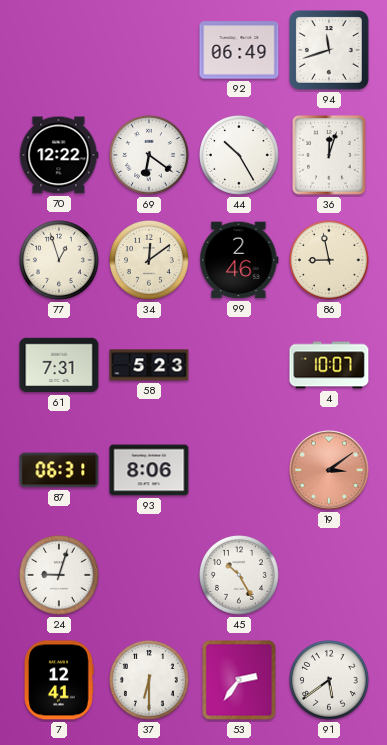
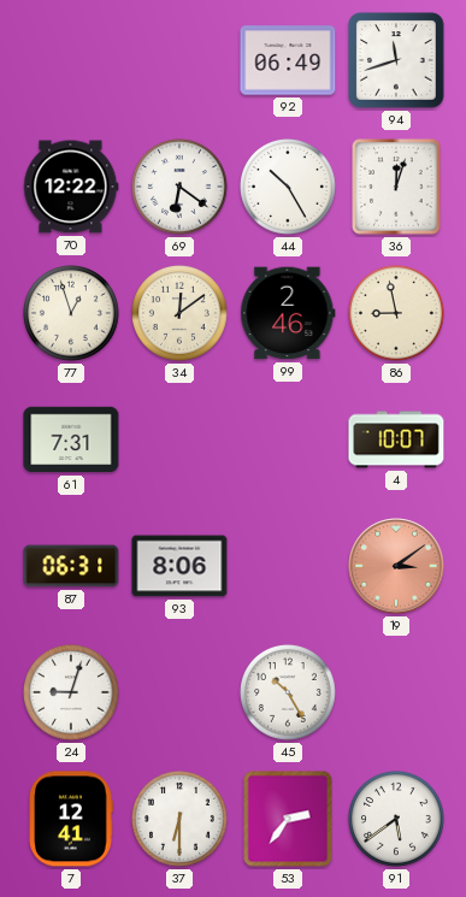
58: 5:23 -> none
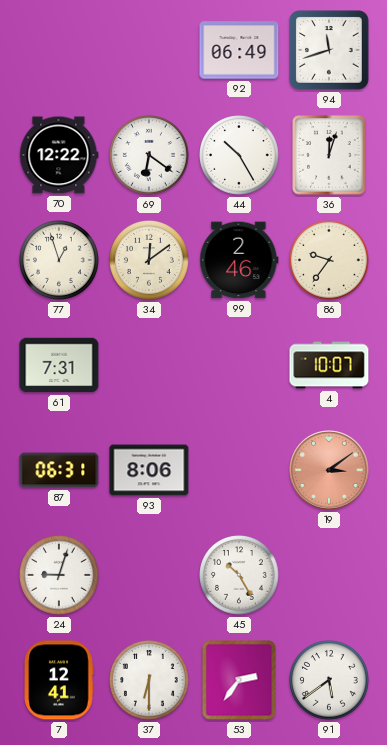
86: 8:58 -> 9:36
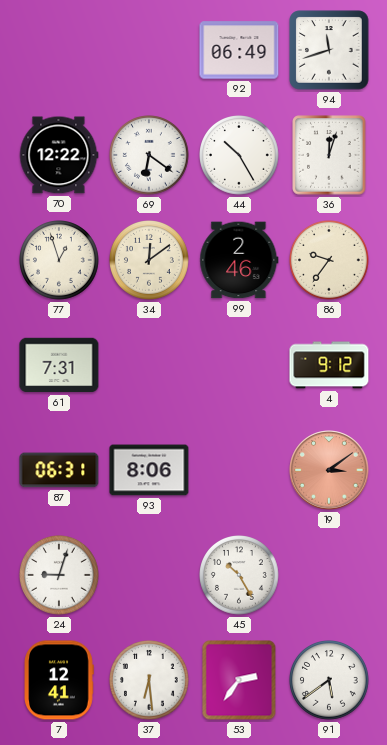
4: 10:07 -> 9:12
37: 6:30 -> 6:29
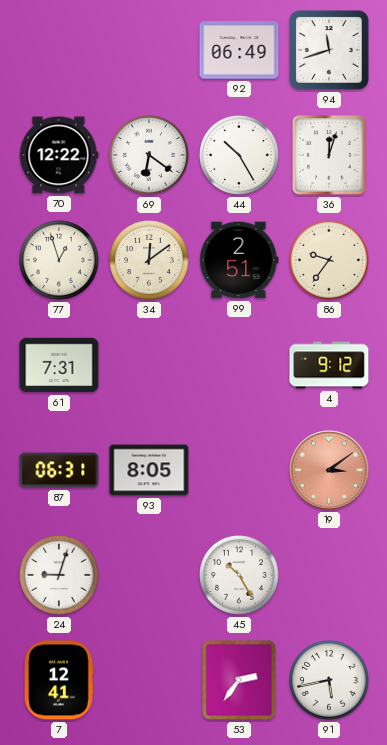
99: 2:46 -> 2:51
93: 8:06 -> 8:05
37: 6:29 -> none
91: 5:39 -> 5:43
